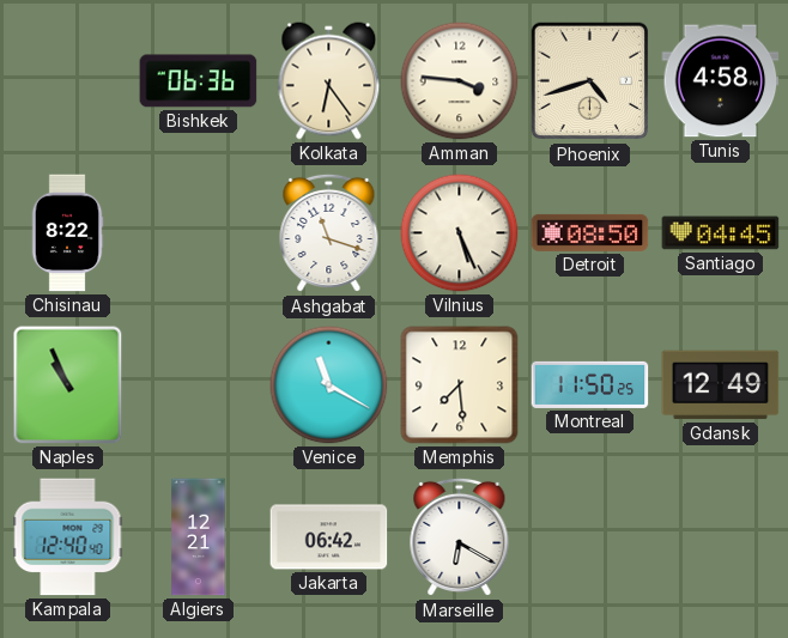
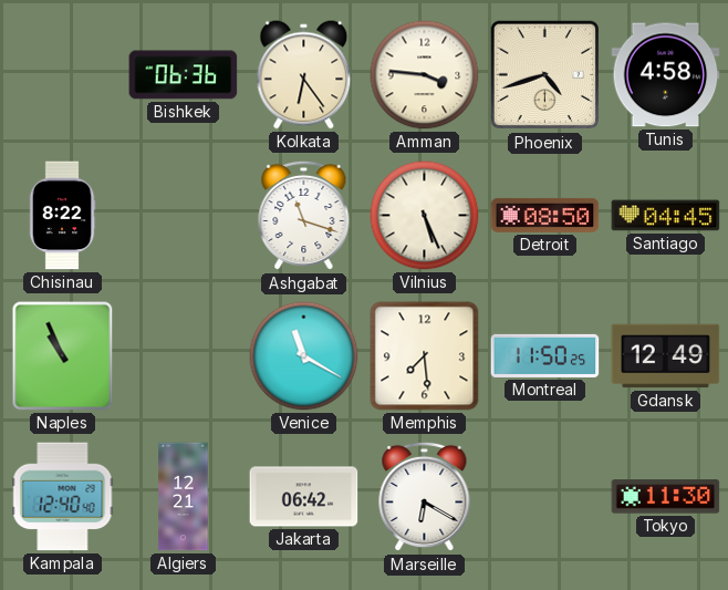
Tokyo: none -> 11:30
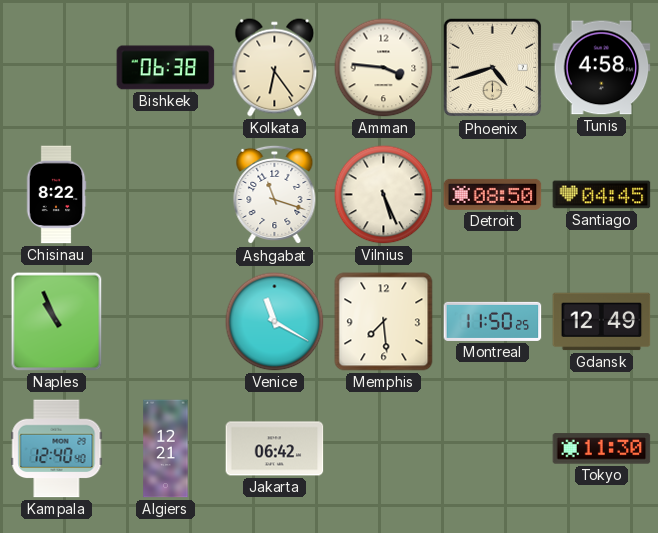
Bishkek: 06:36 -> 06:38
Marseille: 6:20 -> none
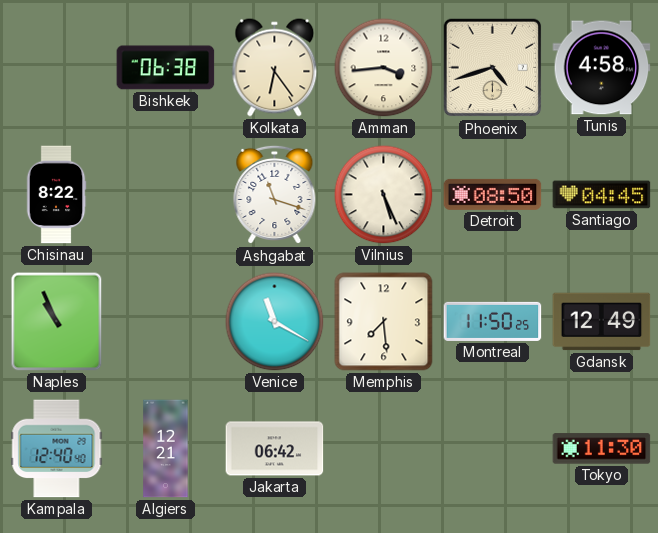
Amman: 3:46 -> 3:44
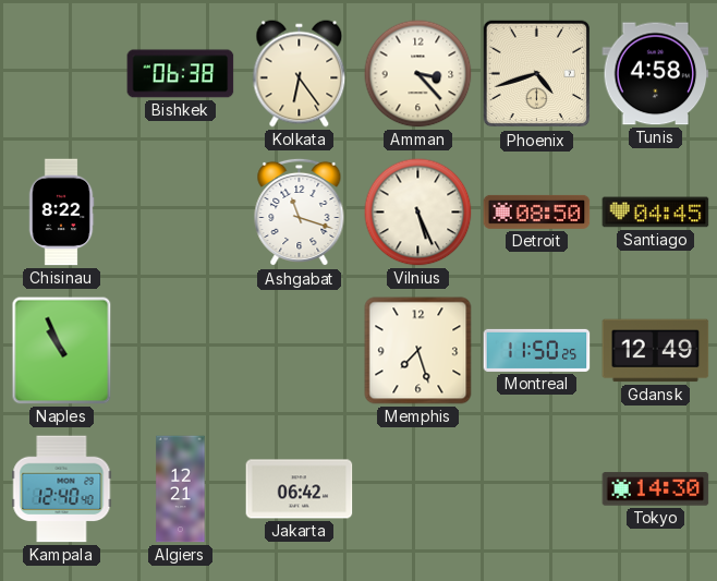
Amman: 3:44 -> 3:23
Venice: 11:20 -> none
Memphis: 7:29 -> 7:27
Tokyo: 11:30 -> 14:30
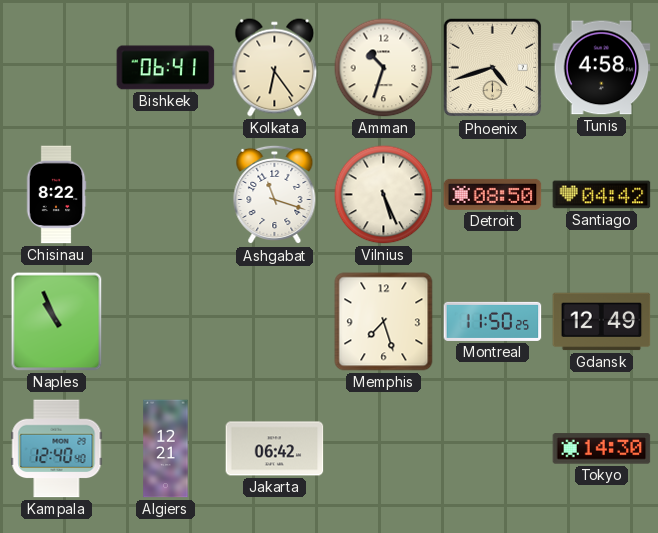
Bishkek: 06:38 -> 06:41
Amman: 3:23 -> 10:33
Santiago: 04:45 -> 04:42
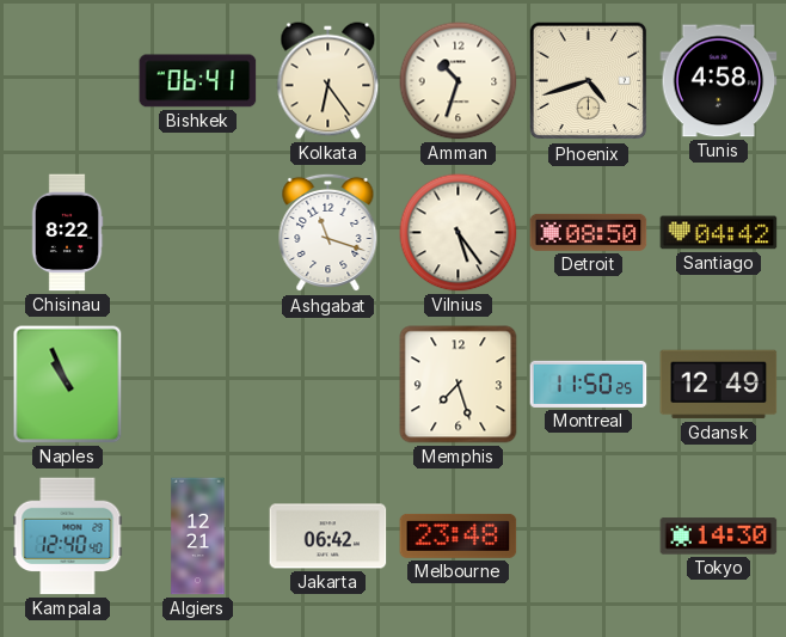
Vilnius: 5:26 -> 5:24
Melbourne: none -> 23:48
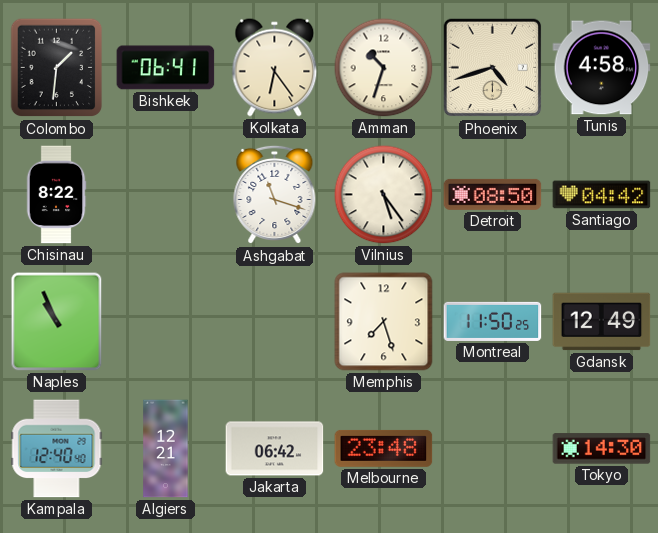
Colombo: none -> 1:31
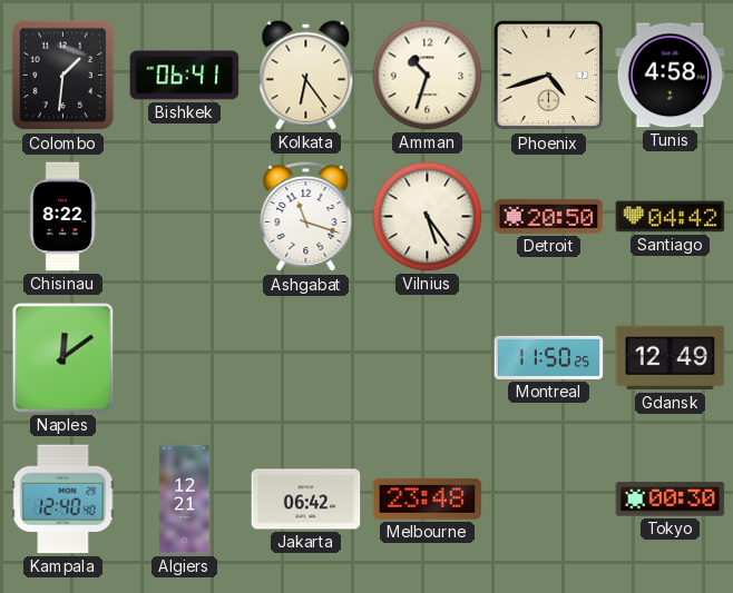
Detroit: 08:50 -> 20:50
Naples: 10:56 -> 12:09
Memphis: 7:27 -> none
Tokyo: 14:30 -> 00:30
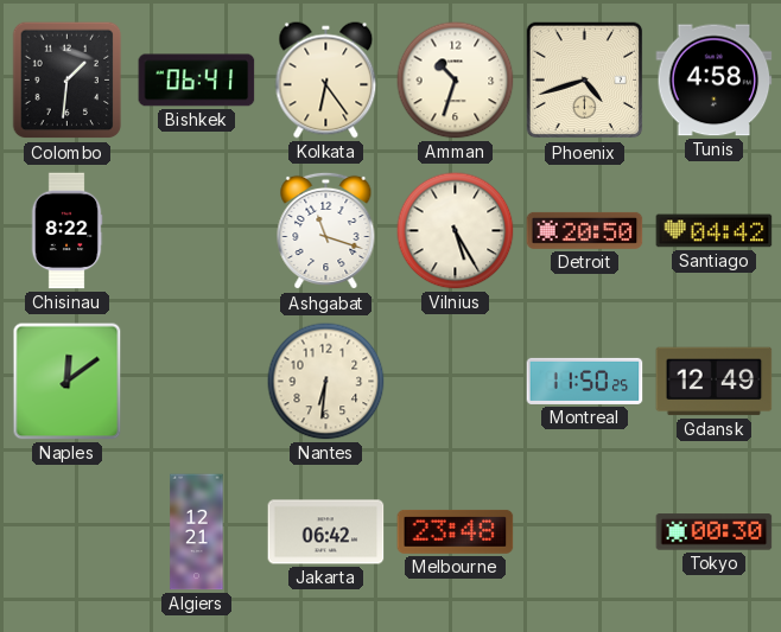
Vilnius: 5:24 -> 5:25
Nantes: none -> 6:31
Kampala: 12:40 -> none
